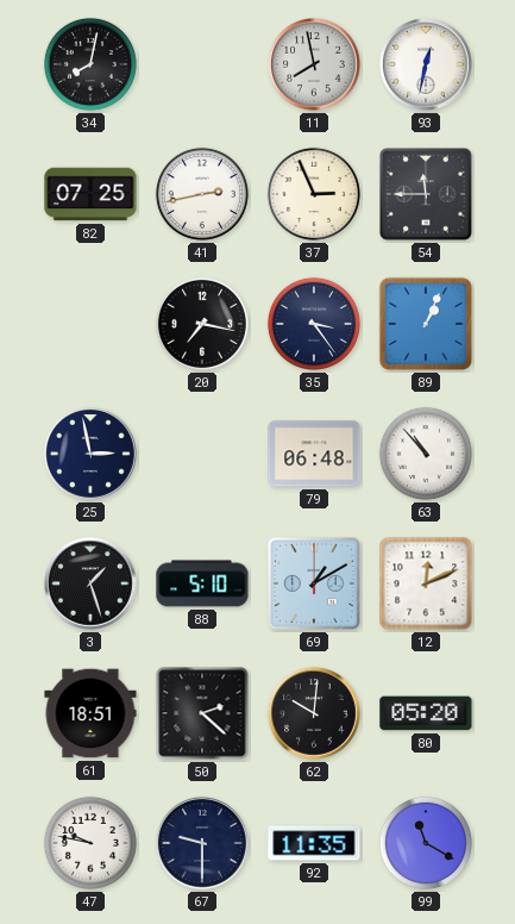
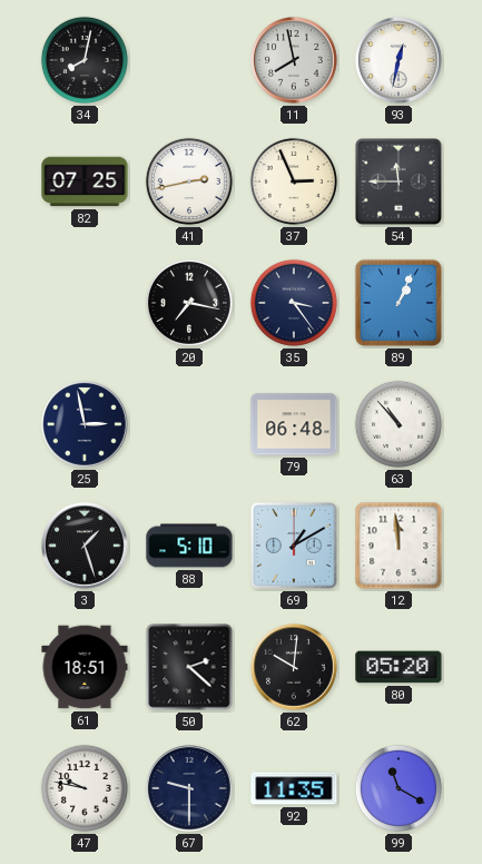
12: 12:11 -> 11:59
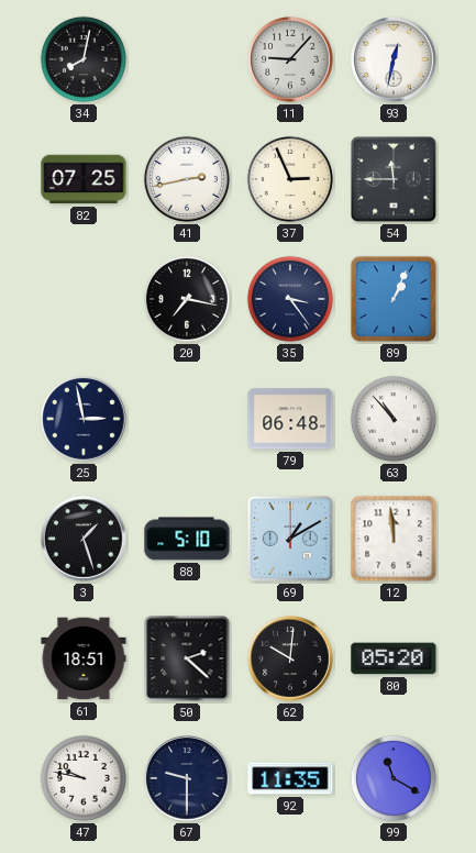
11: 7:58 -> 9:07
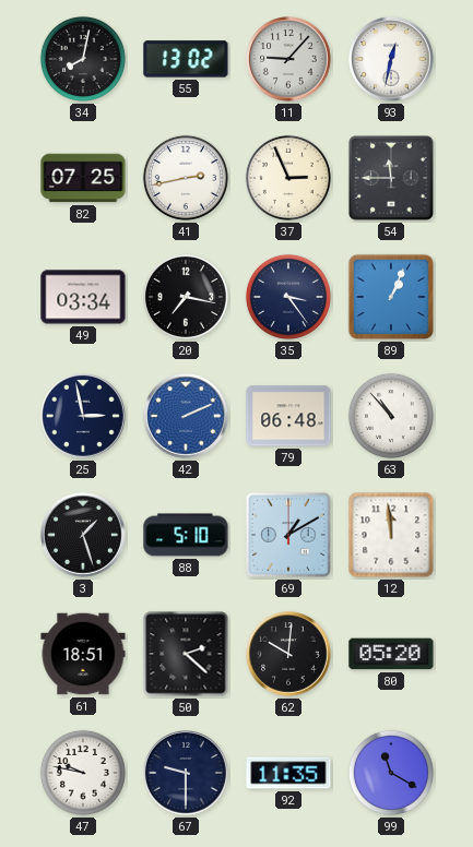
55: none -> 13:02
49: none -> 03:34
42: none -> 2:11
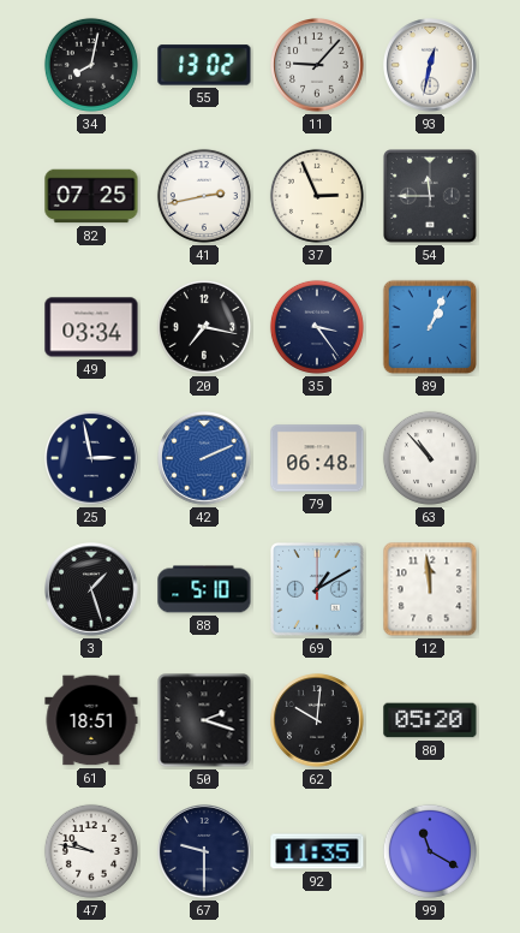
50: 2:22 -> 2:18
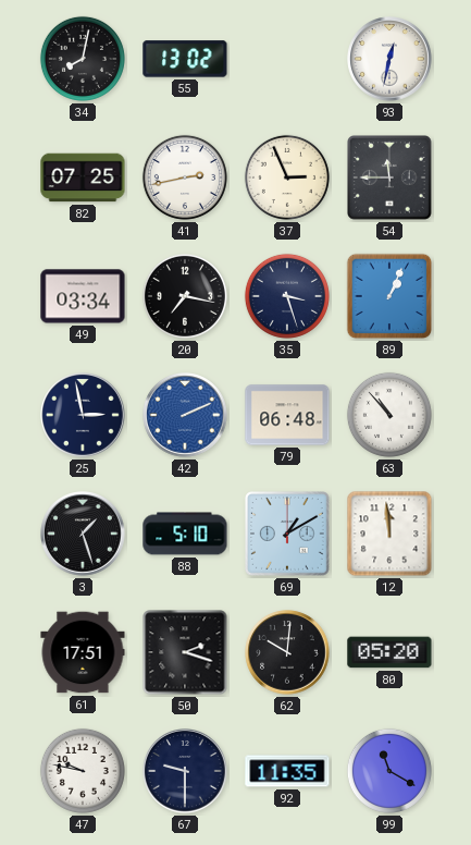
11: 9:07 -> none
35: 3:24 -> 3:27
61: 18:51 -> 17:51
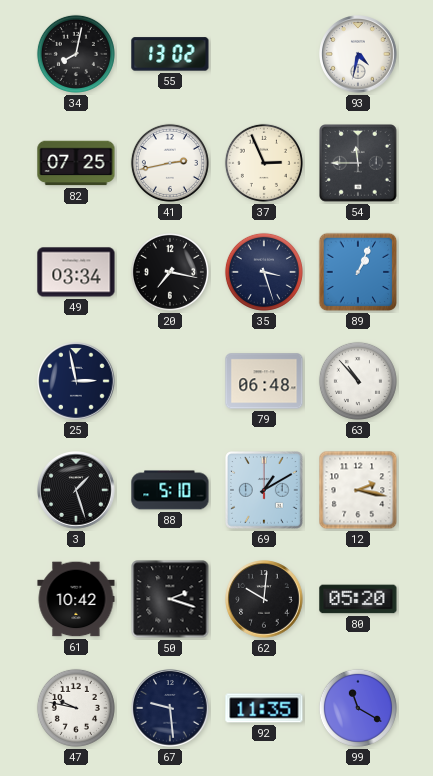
93: 12:32 -> 4:32
42: 2:11 -> none
12: 11:59 -> 2:17
61: 17:51 -> 10:42
67: 9:30 -> 9:29
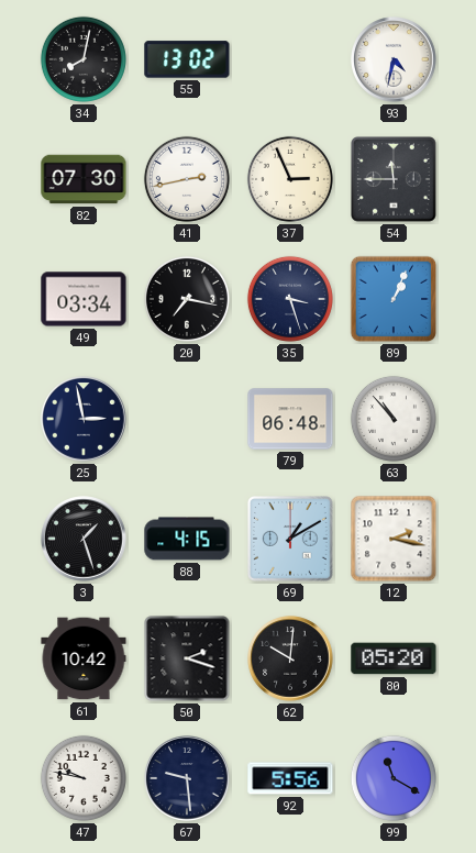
82: 07:25 -> 07:30
88: 5:10 -> 4:15
92: 11:35 -> 5:56
